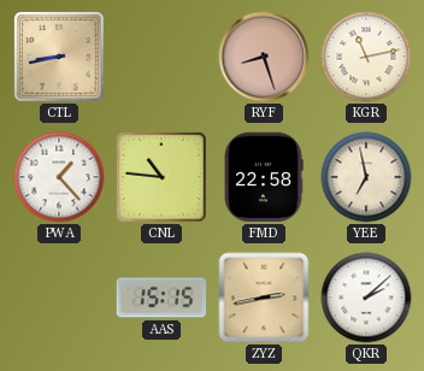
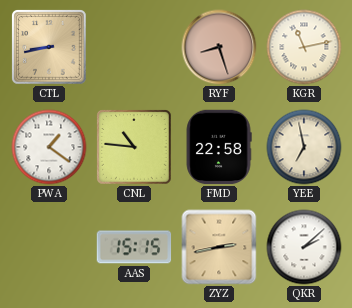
PWA: 1:23 -> 1:21
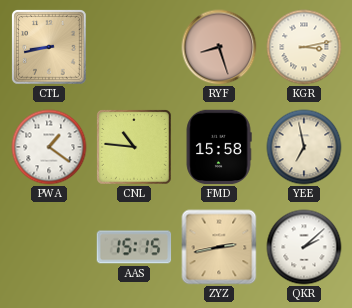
KGR: 11:13 -> 3:13
FMD: 22:58 -> 15:58
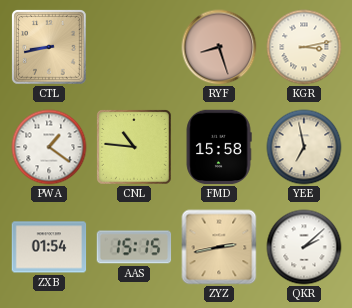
ZXB: none -> 01:54
